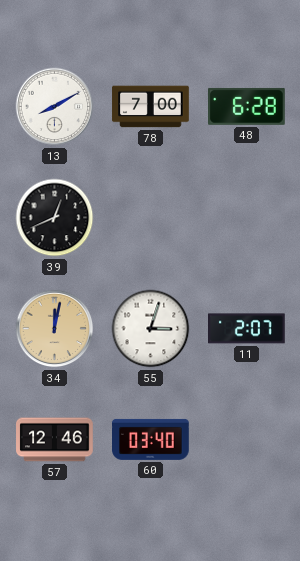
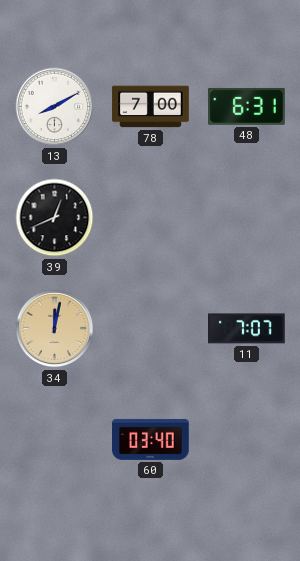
48: 6:28 -> 6:31
55: 3:03 -> none
11: 2:07 -> 7:07
57: 12:46 -> none
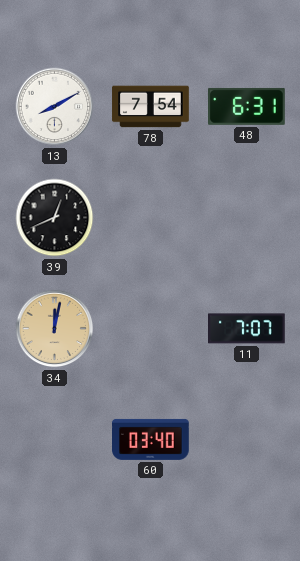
78: 7:00 -> 7:54
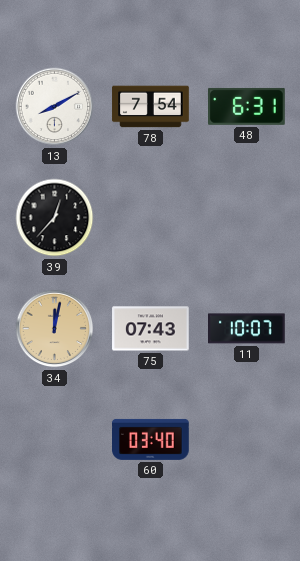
39: 12:41 -> 12:37
75: none -> 07:43
11: 7:07 -> 10:07
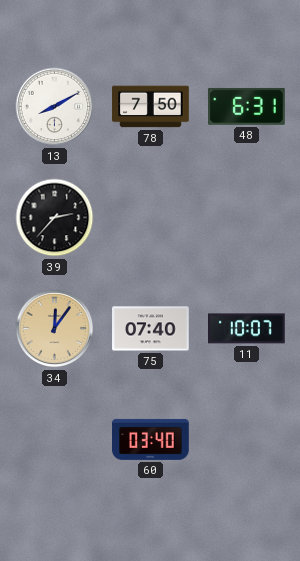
78: 7:54 -> 7:50
39: 12:37 -> 2:37
34: 12:02 -> 12:06
75: 07:43 -> 07:40
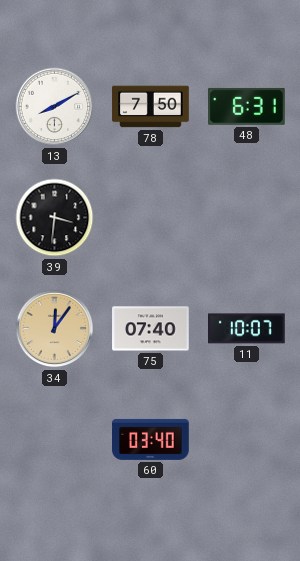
39: 2:37 -> 3:31
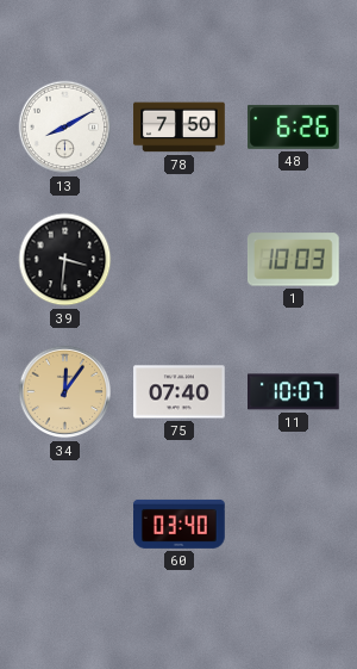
48: 6:31 -> 6:26
1: none -> 10:03
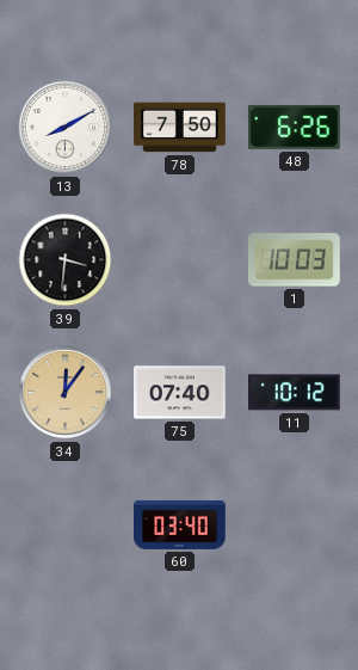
11: 10:07 -> 10:12
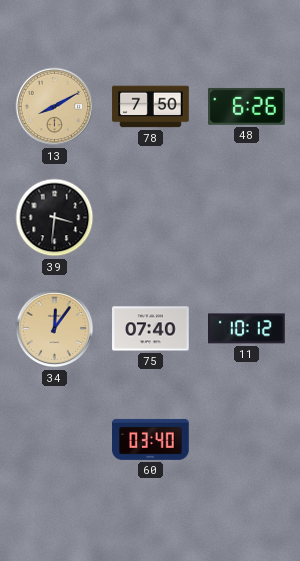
13 dial: white -> champagne
1: 10:03 -> none
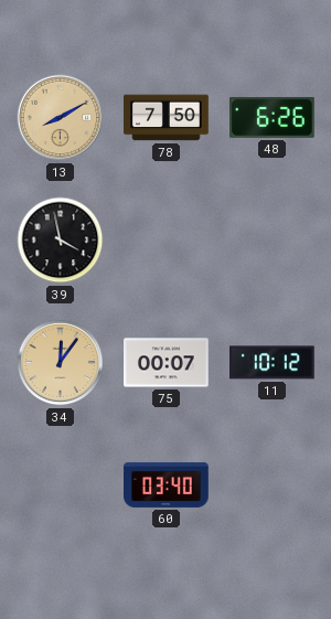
39: 3:31 -> 3:58
75: 07:40 -> 00:07
